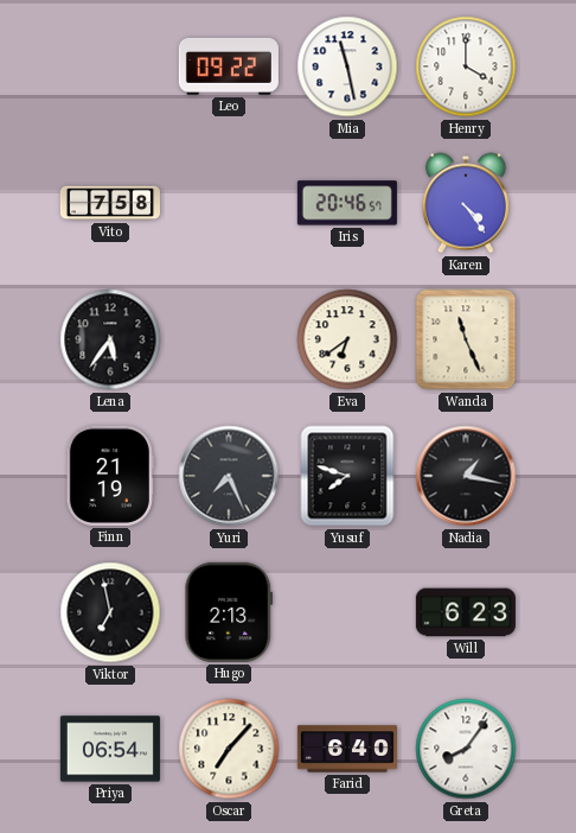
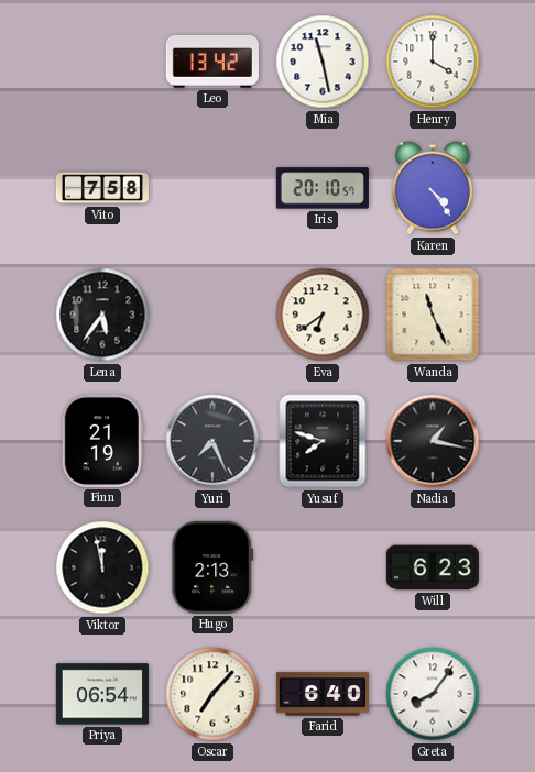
Leo: 09:22 -> 13:42
Iris: 20:46 -> 20:10
Viktor: 6:58 -> 11:58
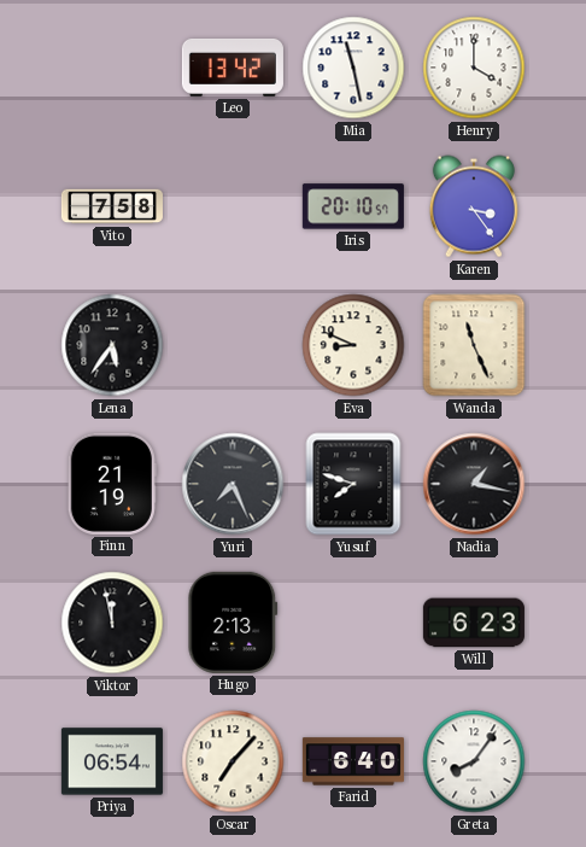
Karen: 4:24 -> 3:24
Eva: 6:39 -> 8:49
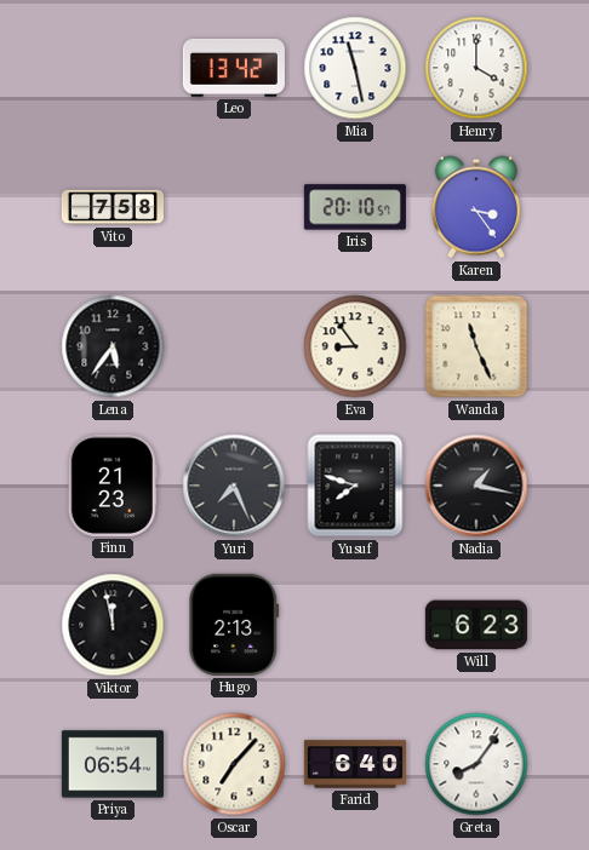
Eva: 8:49 -> 8:54
Finn: 21:19 -> 21:23
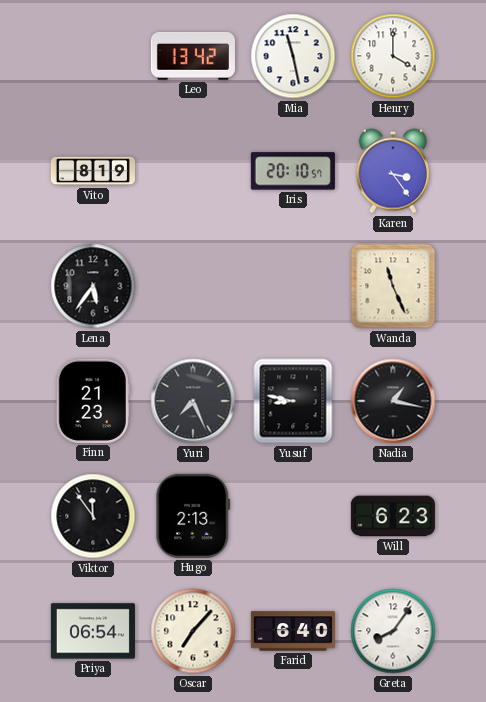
Vito: 7:58 -> 8:19
Eva: 8:54 -> none
Yusuf: 7:48 -> 8:47
Viktor: 11:58 -> 11:54
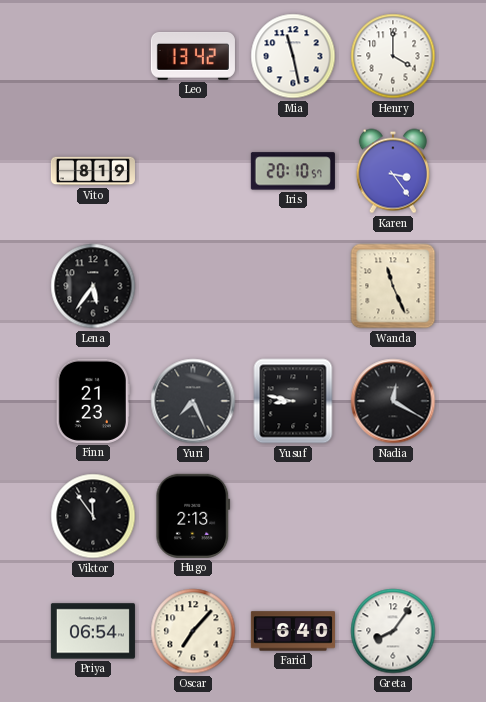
Nadia: 1:17 -> 12:20
Will: 6:23 -> none
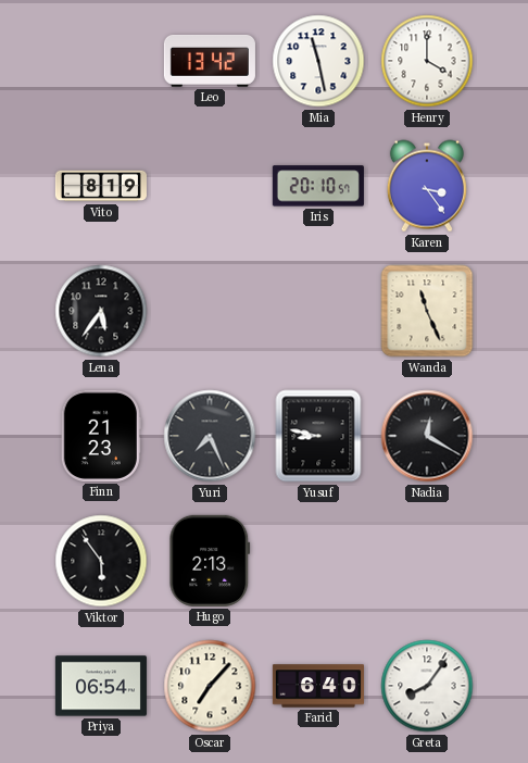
Viktor: 11:54 -> 5:54
